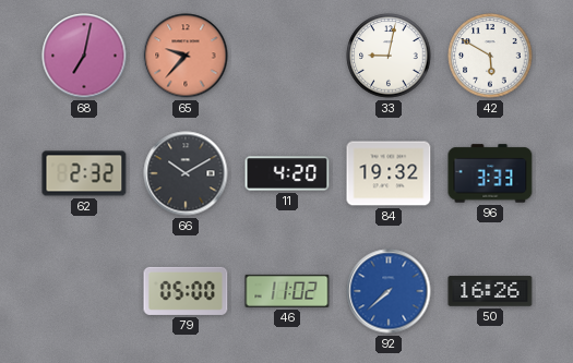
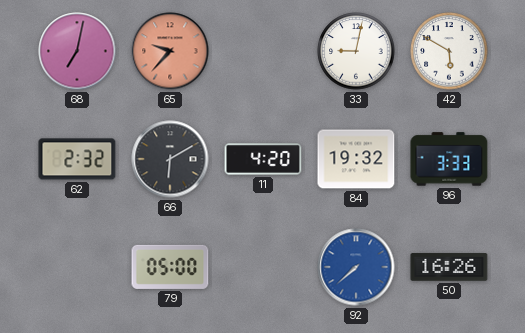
66: 10:10 -> 6:10
46: 11:02 -> none
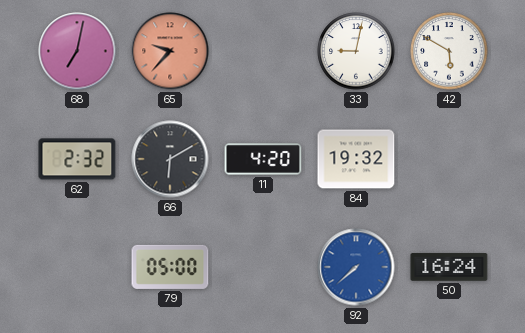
96: 3:33 -> none
50: 16:26 -> 16:24
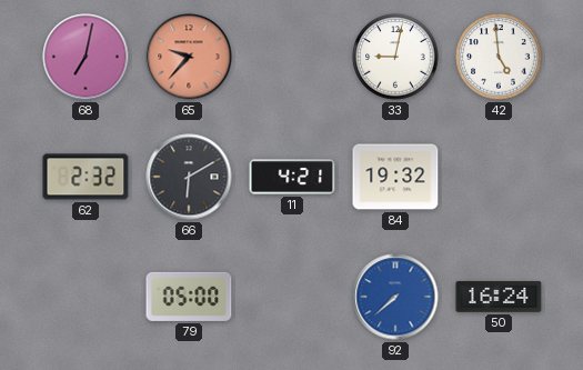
42: 5:50 -> 4:59
11: 4:20 -> 4:21
